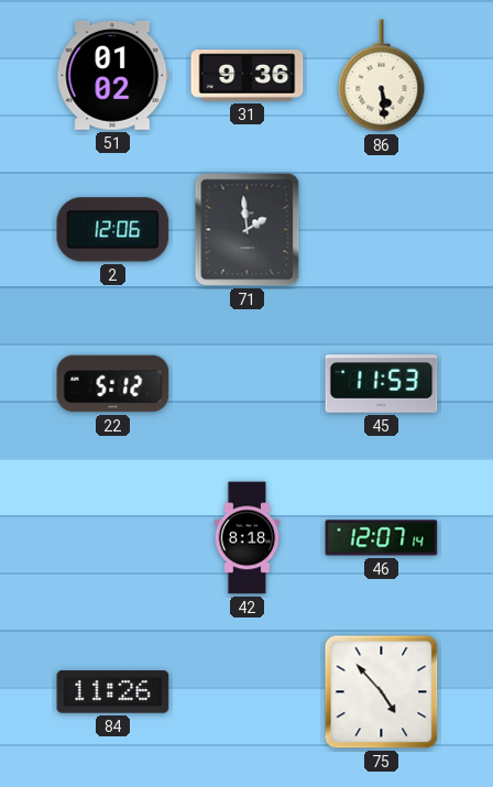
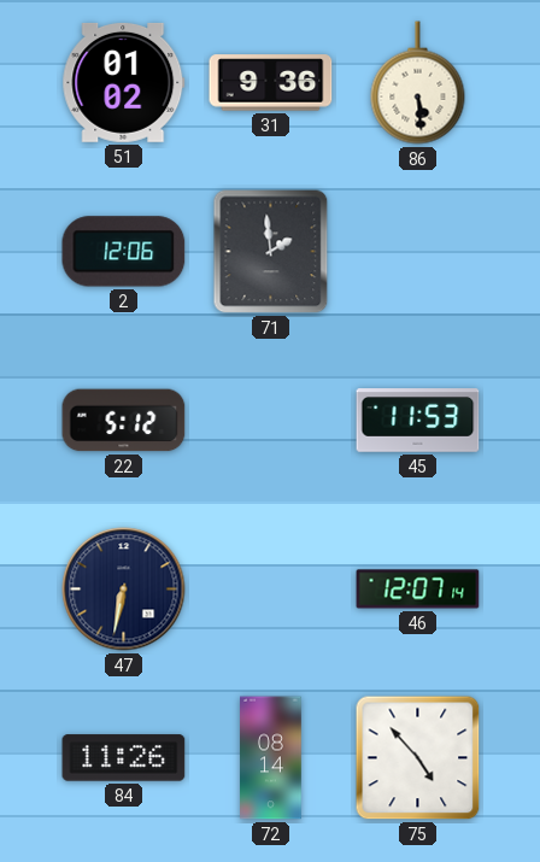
47: none -> 6:32
42: 8:18 -> none
72: none -> 08:14
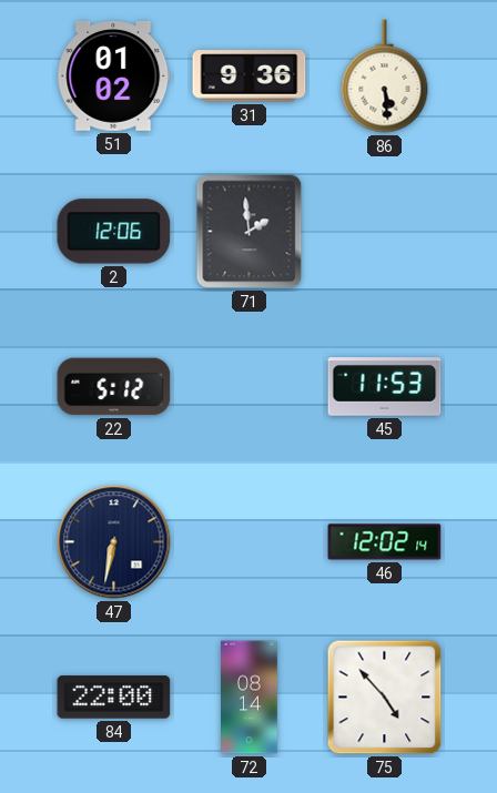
46: 12:07 -> 12:02
84: 11:26 -> 22:00
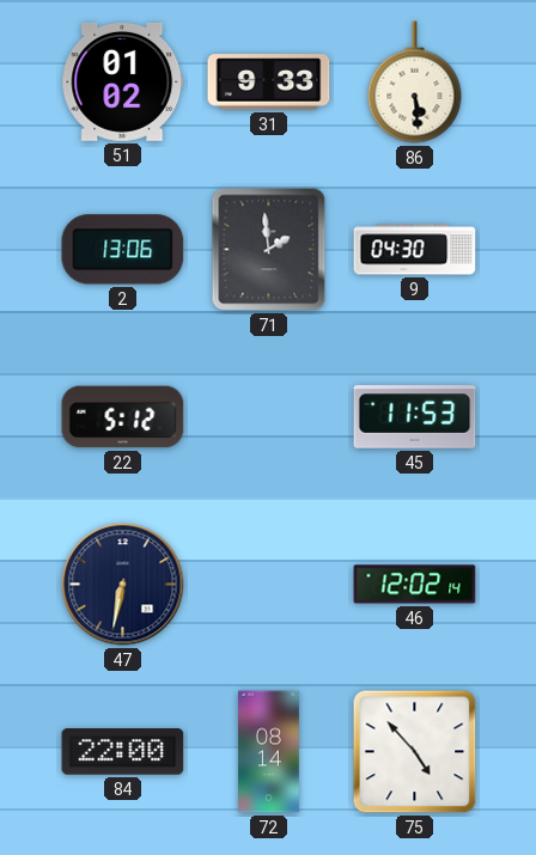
31: 9:36 -> 9:33
2: 12:06 -> 13:06
9: none -> 04:30
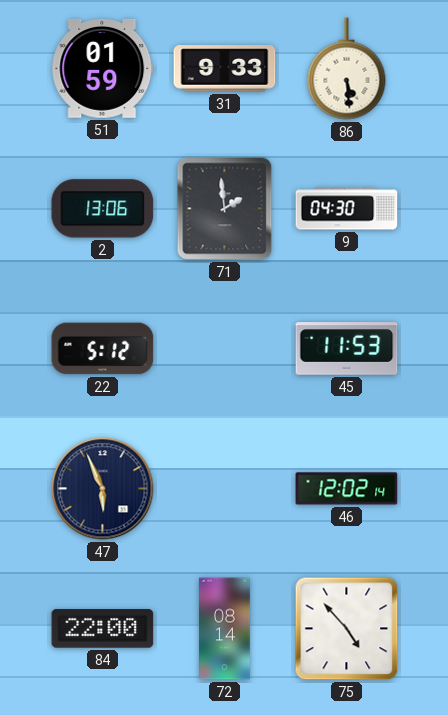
51: 01:02 -> 01:59
47: 6:32 -> 5:56
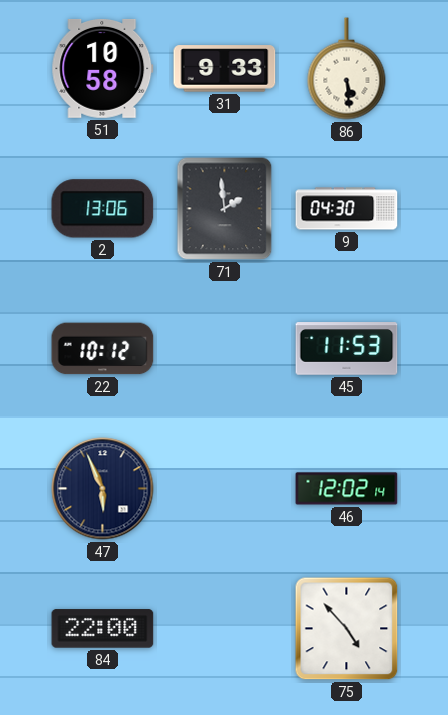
51: 01:59 -> 10:58
22: 5:12 -> 10:12
72: 08:14 -> none
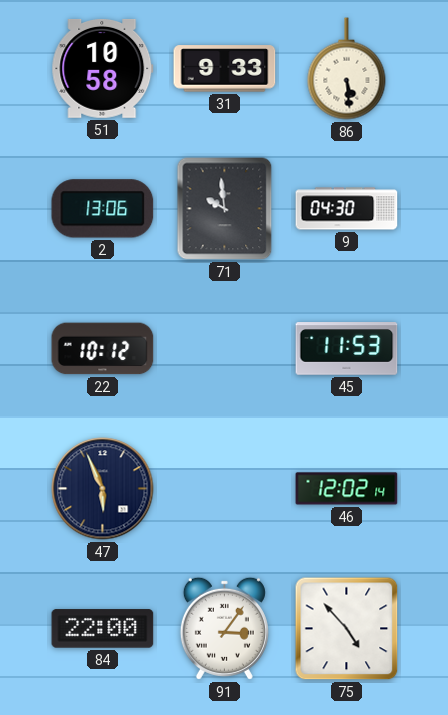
71: 1:59 -> 9:59
91: none -> 3:06
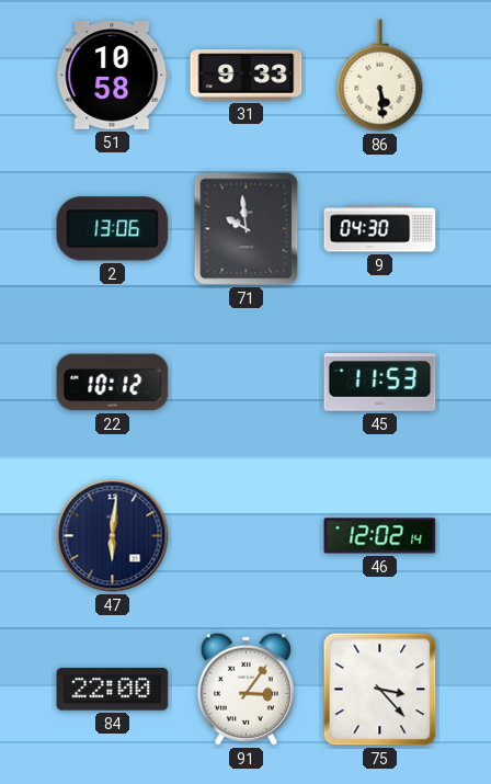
47: 5:56 -> 6:01
75: 4:53 -> 3:23
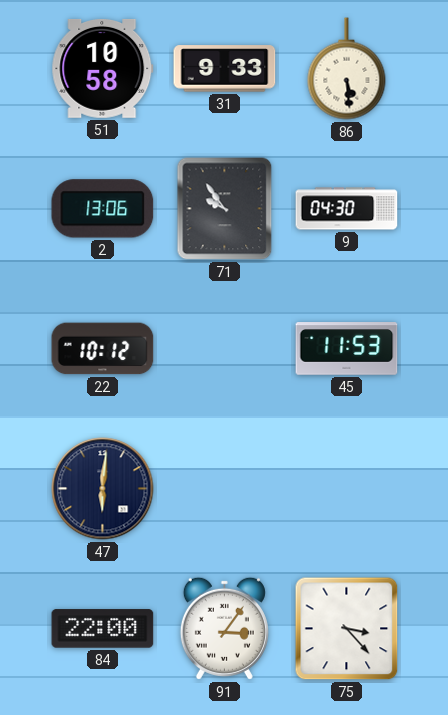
71: 9:59 -> 9:54
46: 12:02 -> none
